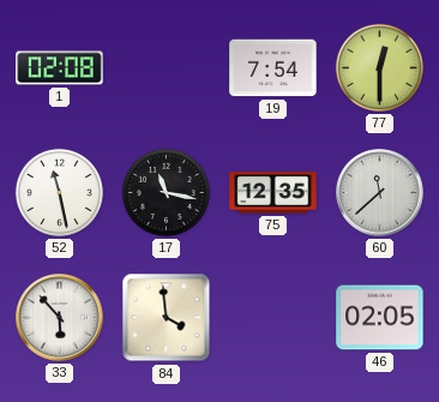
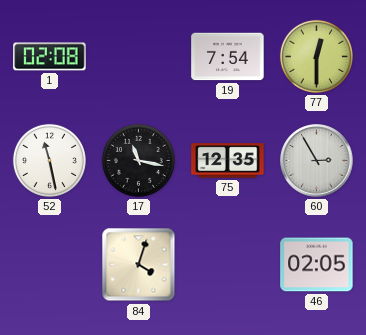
60: 11:38 -> 2:55
33: 5:53 -> none
84: 3:59 -> 4:03
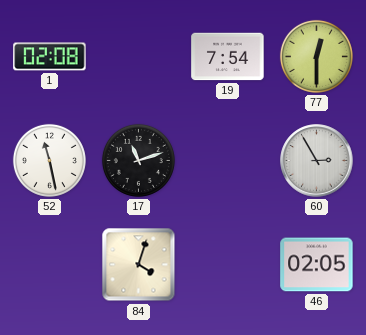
17: 11:17 -> 11:12
75: 12:35 -> none
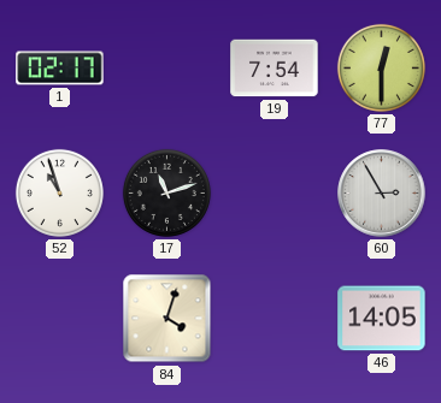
1: 02:08 -> 02:17
52: 11:28 -> 10:57
46: 02:05 -> 14:05
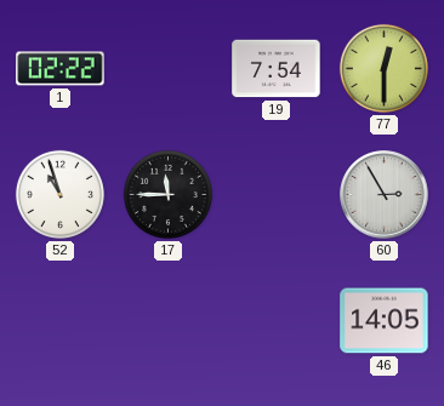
1: 02:17 -> 02:22
17: 11:12 -> 11:45
84: 4:03 -> none
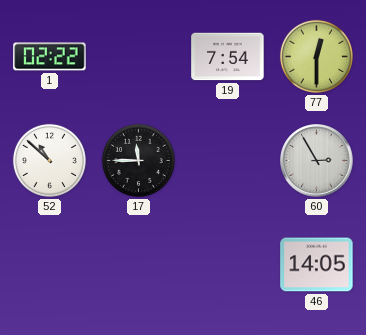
52: 10:57 -> 10:52
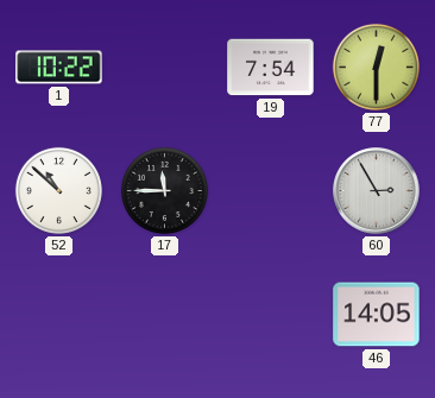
1: 02:22 -> 10:22
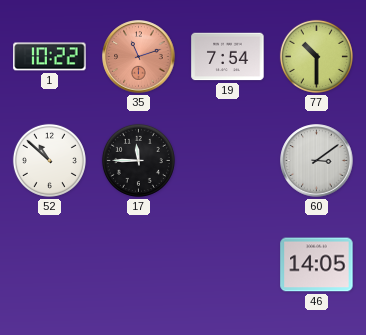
35: none -> 11:12
77: 12:30 -> 10:30
60: 2:55 -> 3:09
